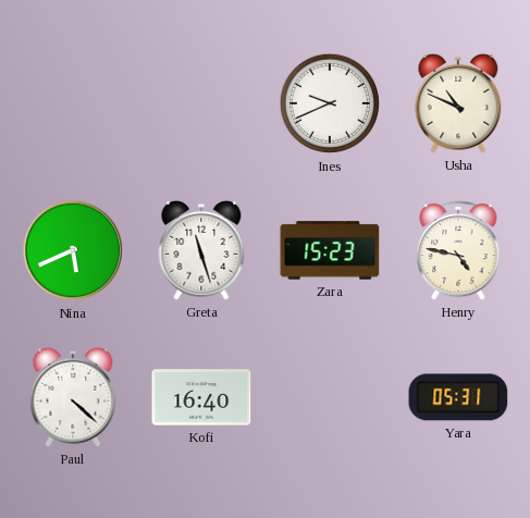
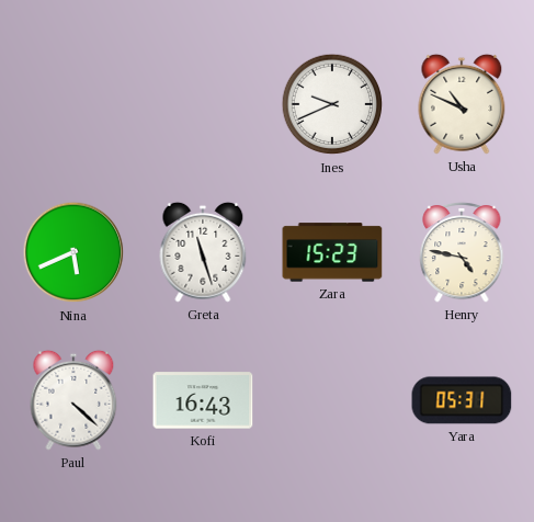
Kofi: 16:40 -> 16:43
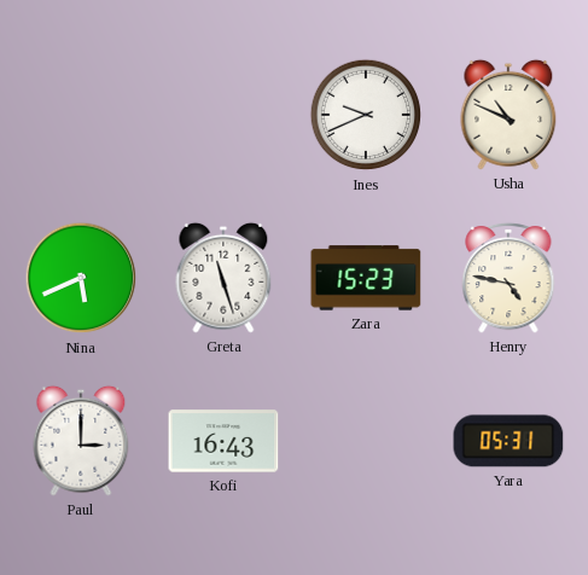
Paul: 4:22 -> 3:00
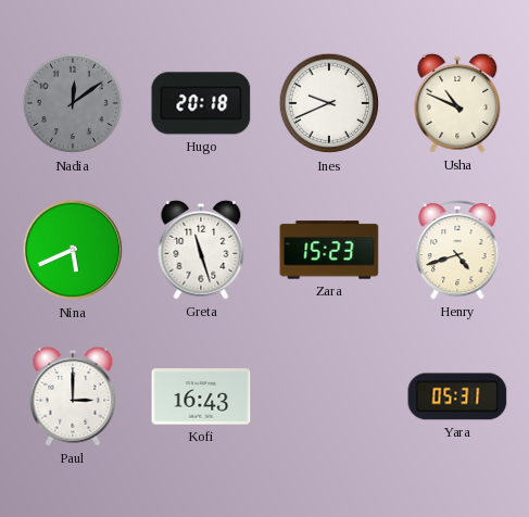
Nadia: none -> 12:09
Hugo: none -> 20:18
Henry: 4:47 -> 4:42
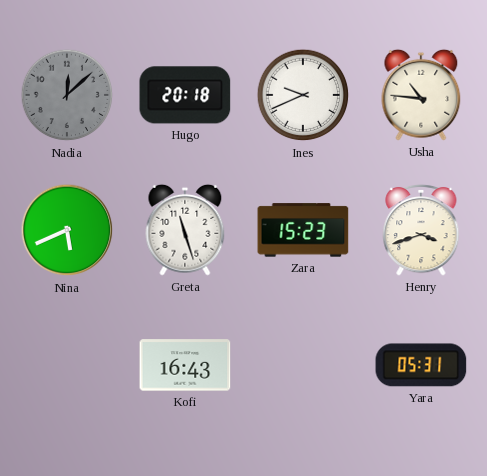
Nadia: 12:09 -> 12:08
Usha: 10:49 -> 10:46
Henry: 4:42 -> 3:42
Paul: 3:00 -> none
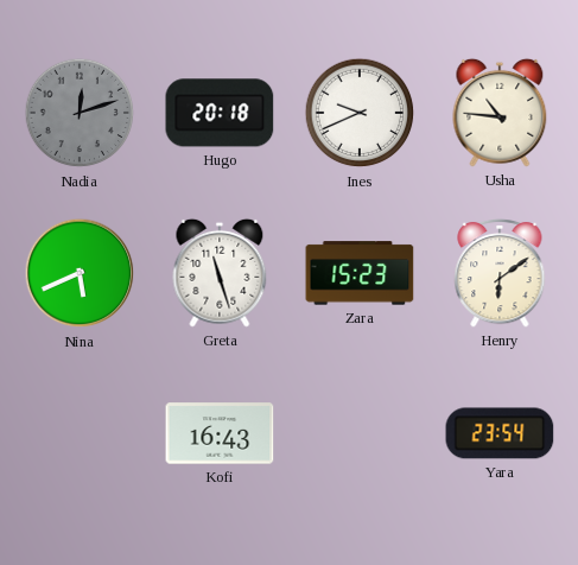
Nadia: 12:08 -> 12:12
Henry: 3:42 -> 6:09
Yara: 05:31 -> 23:54
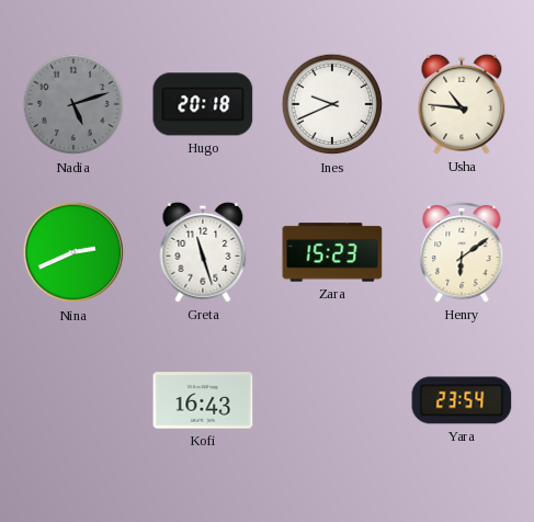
Nadia: 12:12 -> 5:12
Nina: 5:41 -> 2:41
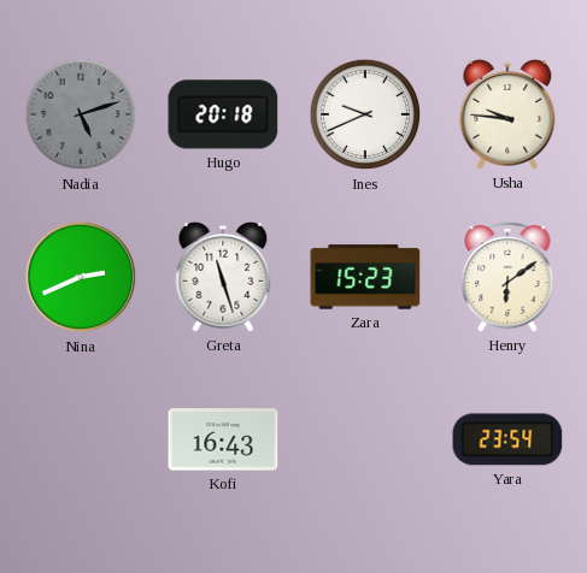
Usha: 10:46 -> 9:46
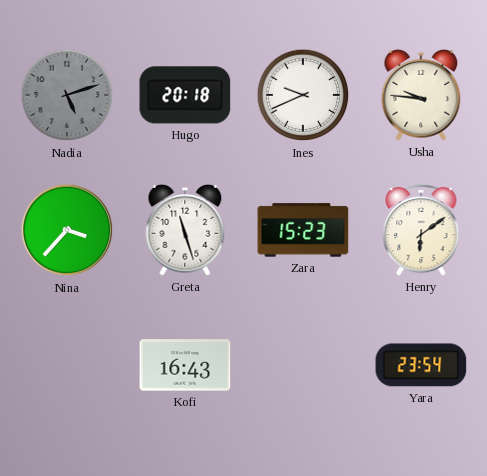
Nina: 2:41 -> 3:37
